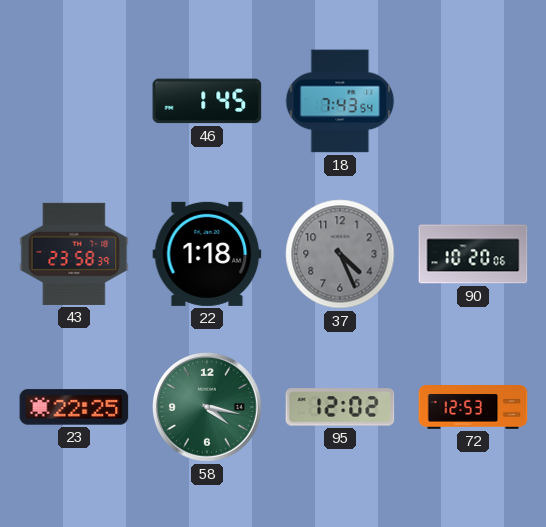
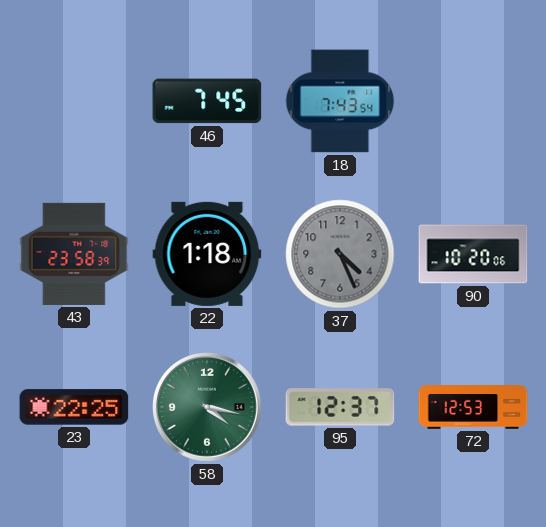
46: 1:45 -> 7:45
95: 12:02 -> 12:37
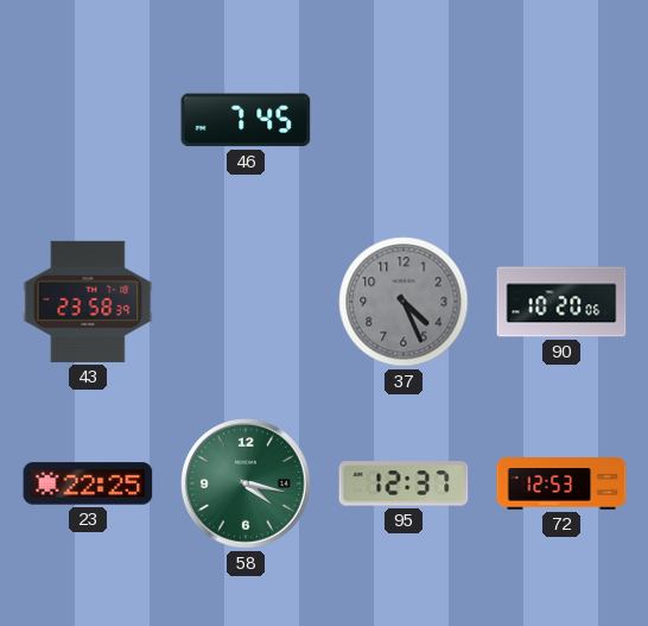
18: 7:43 -> none
22: 1:18 -> none
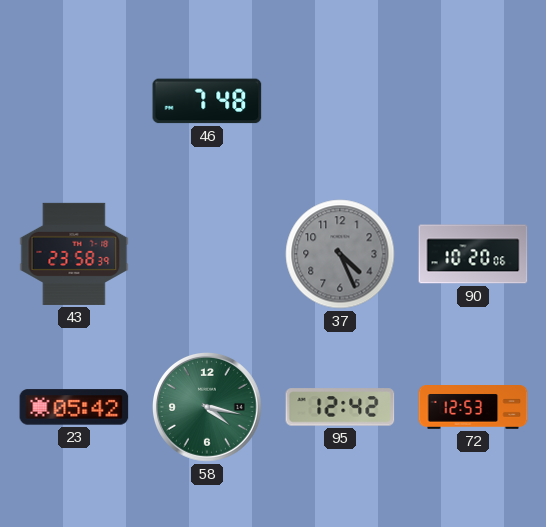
46: 7:45 -> 7:48
23: 22:25 -> 05:42
95: 12:37 -> 12:42
